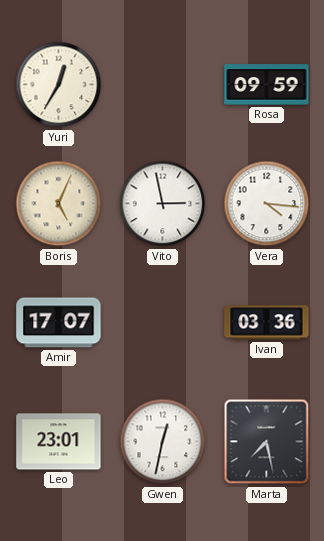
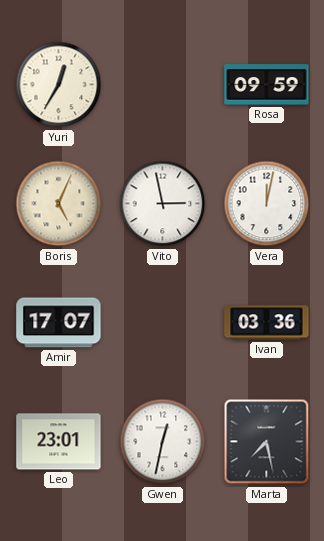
Vera: 4:16 -> 12:02
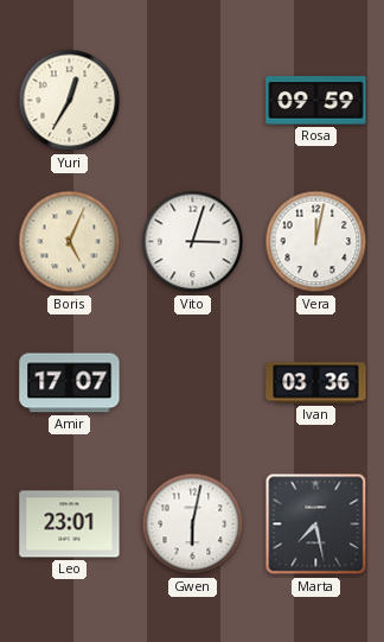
Vito: 2:58 -> 3:03
Gwen: 12:32 -> 6:02
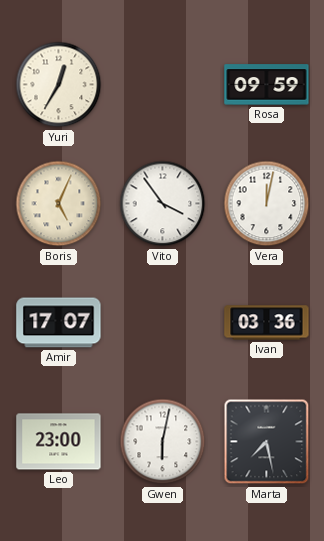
Vito: 3:03 -> 3:54
Leo: 23:01 -> 23:00
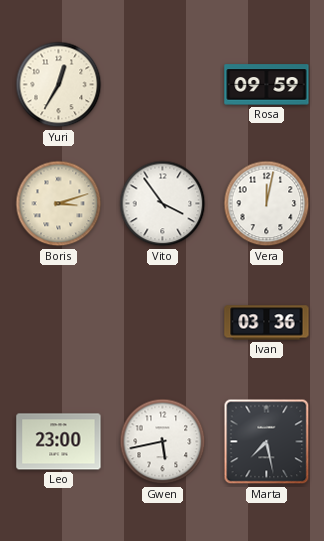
Boris: 5:04 -> 3:12
Amir: 17:07 -> none
Gwen: 6:02 -> 5:43
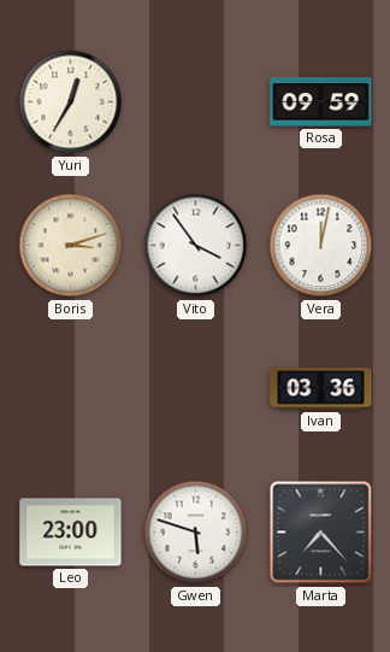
Gwen: 5:43 -> 5:48
Marta: 7:28 -> 7:23
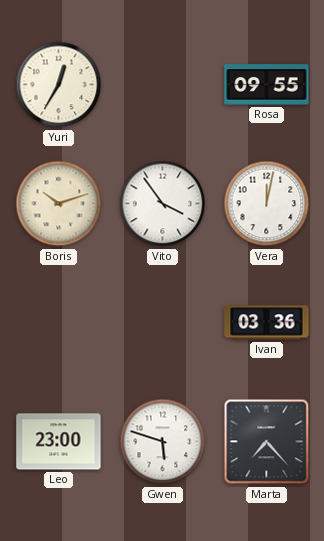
Rosa: 09:59 -> 09:55
Boris: 3:12 -> 10:12
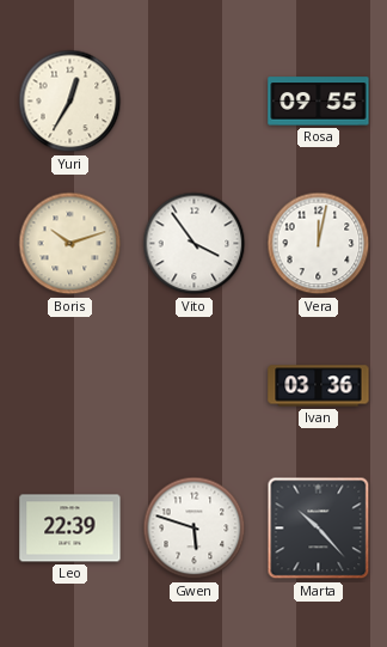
Leo: 23:00 -> 22:39
Marta: 7:23 -> 10:23
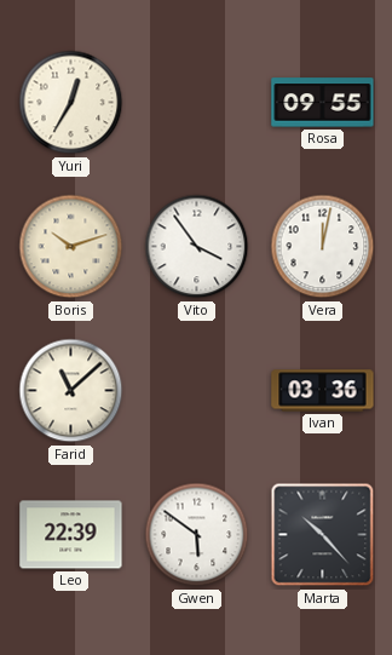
Farid: none -> 11:08
Gwen: 5:48 -> 5:51
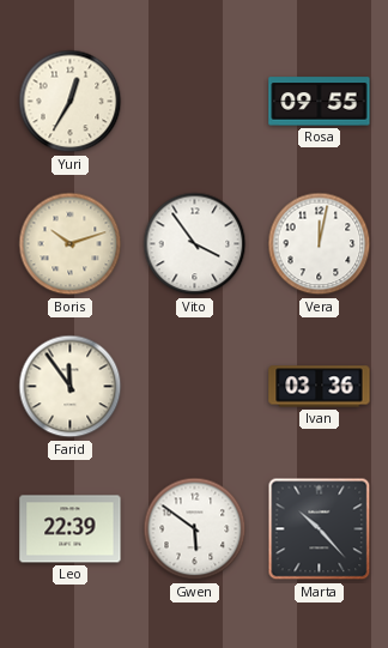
Farid: 11:08 -> 11:54
